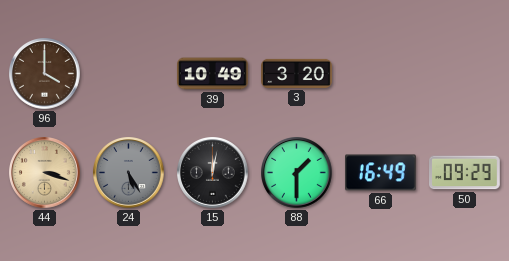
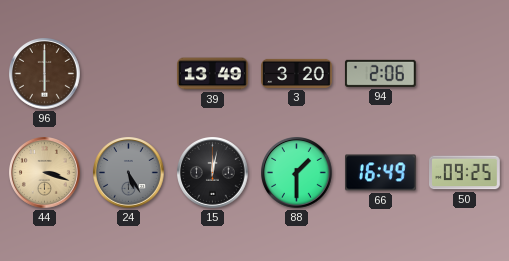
96: 4:00 -> 6:00
39: 10:49 -> 13:49
94: none -> 2:06
50: 09:29 -> 09:25
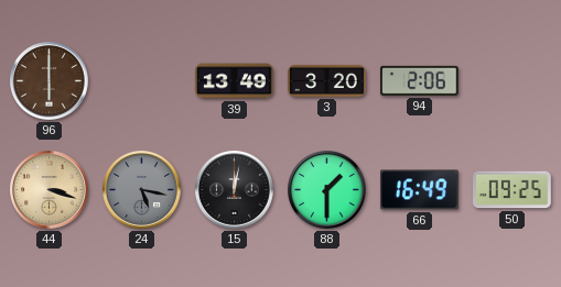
24: 5:25 -> 5:17
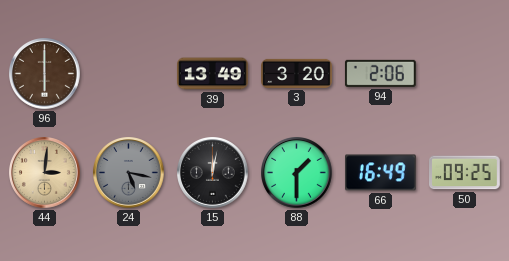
44: 3:18 -> 3:01
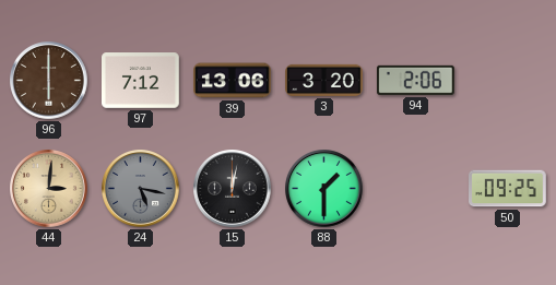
97: none -> 7:12
39: 13:49 -> 13:06
66: 16:49 -> none
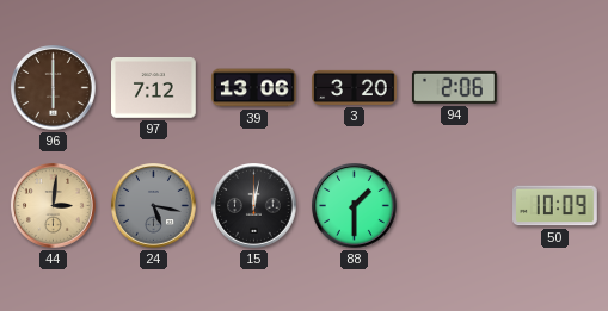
50: 09:25 -> 10:09
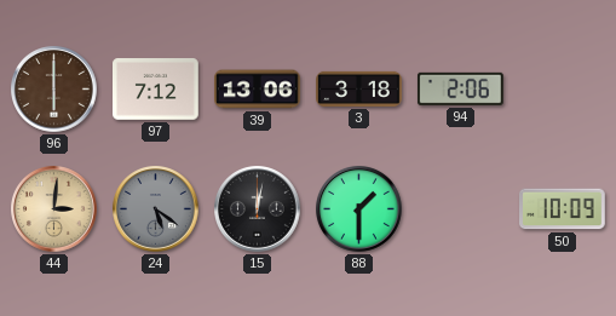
3: 3:20 -> 3:18
24: 5:17 -> 5:21
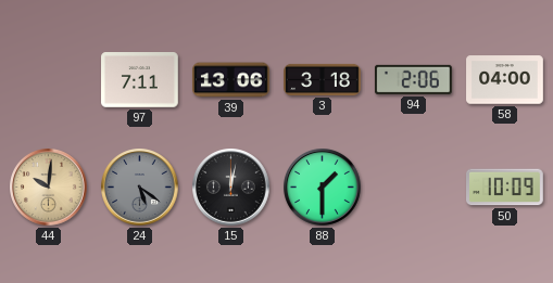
96: 6:00 -> none
97: 7:12 -> 7:11
58: none -> 04:00
44: 3:01 -> 10:01
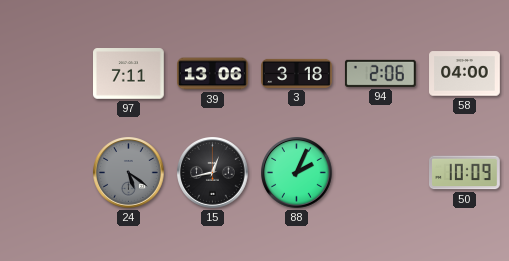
44: 10:01 -> none
15: 12:02 -> 12:43
88: 1:30 -> 2:04
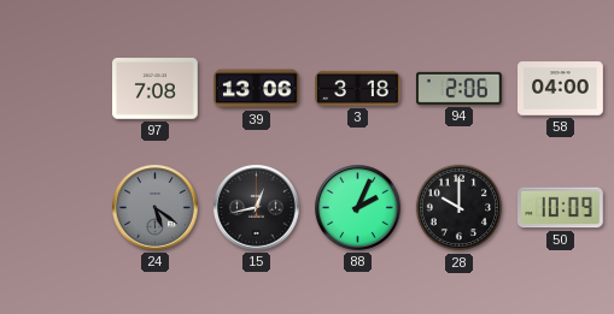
97: 7:11 -> 7:08
28: none -> 10:00
